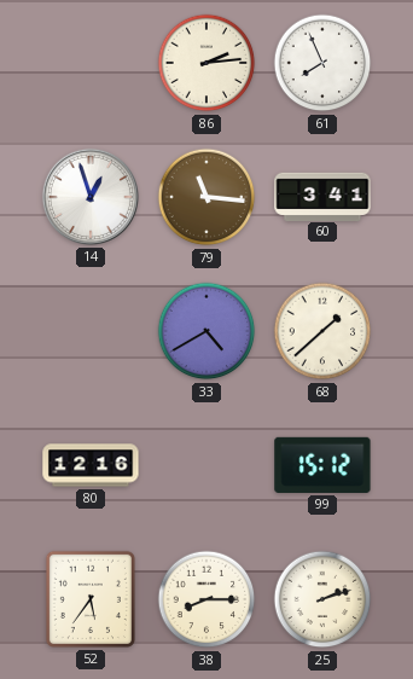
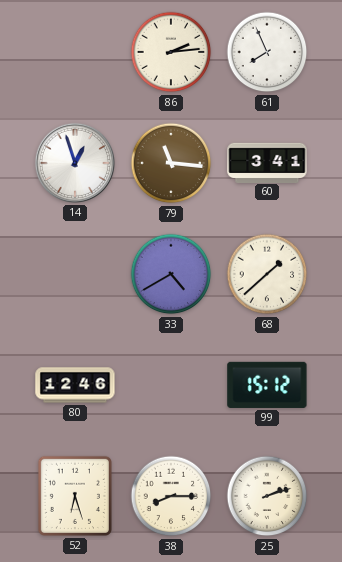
80: 12:16 -> 12:46
52: 5:36 -> 6:27
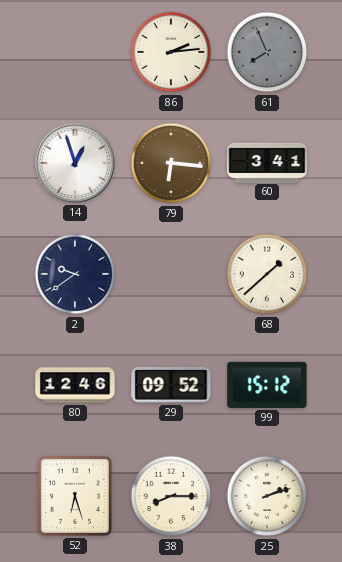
61 dial: white -> grey
79: 11:16 -> 6:16
2: none -> 9:39
33: 4:40 -> none
29: none -> 09:52
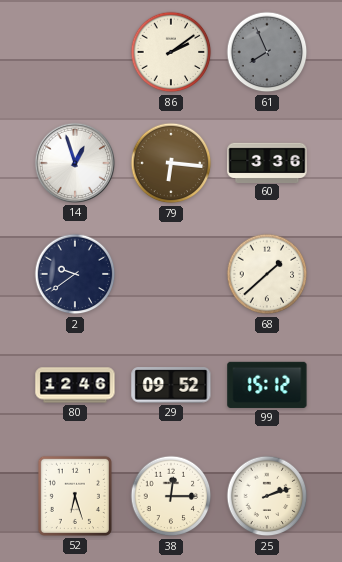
86: 2:14 -> 2:09
60: 3:41 -> 3:36
38: 8:15 -> 12:15
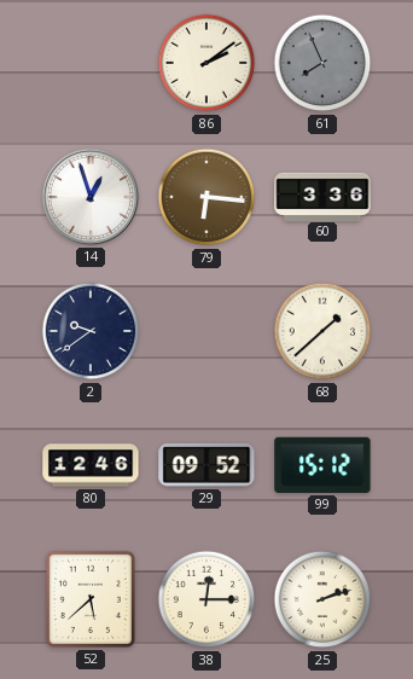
52: 6:27 -> 5:38
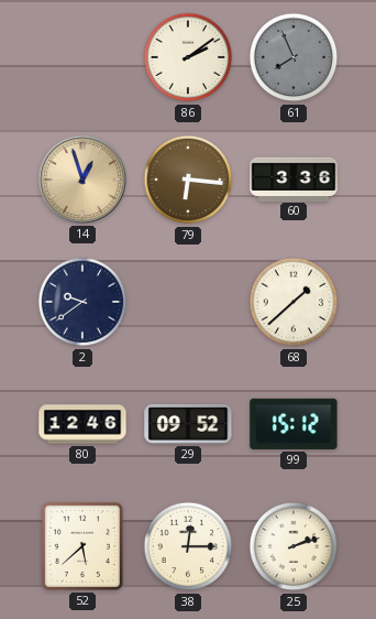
14 dial: white -> champagne
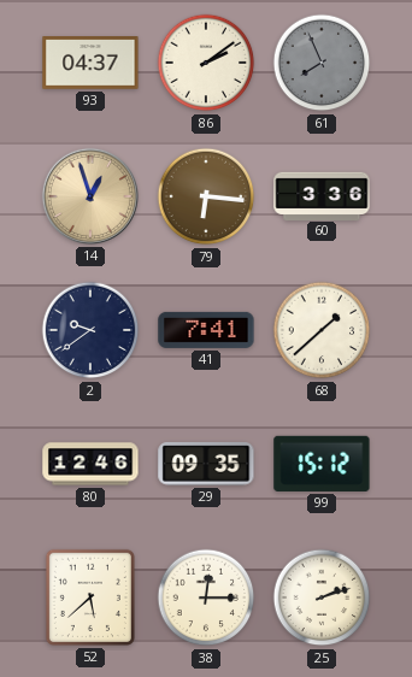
93: none -> 04:37
41: none -> 7:41
29: 09:52 -> 09:35
